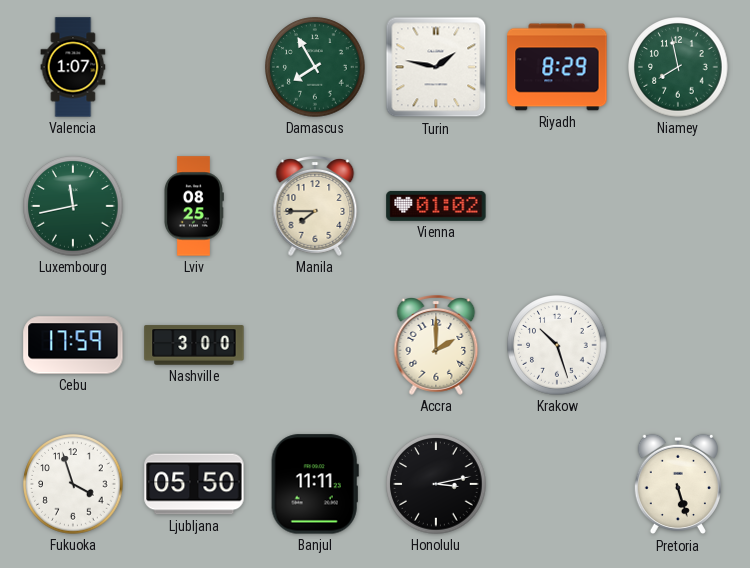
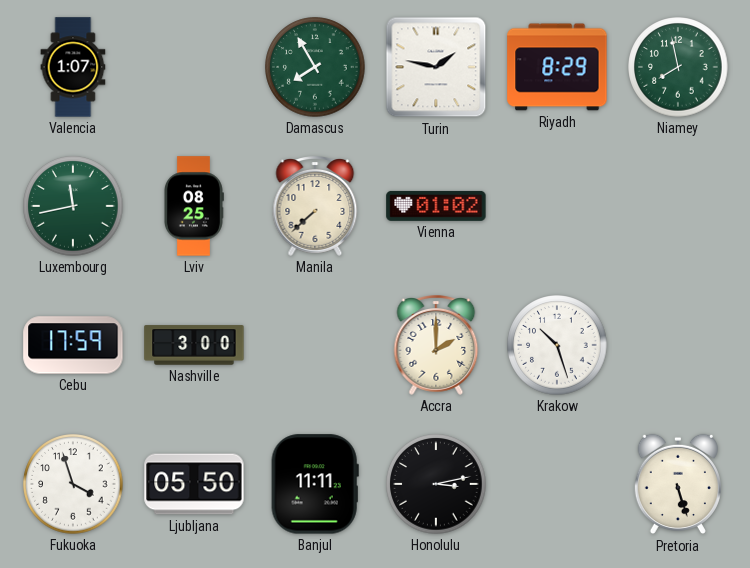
Manila: 7:45 -> 7:38
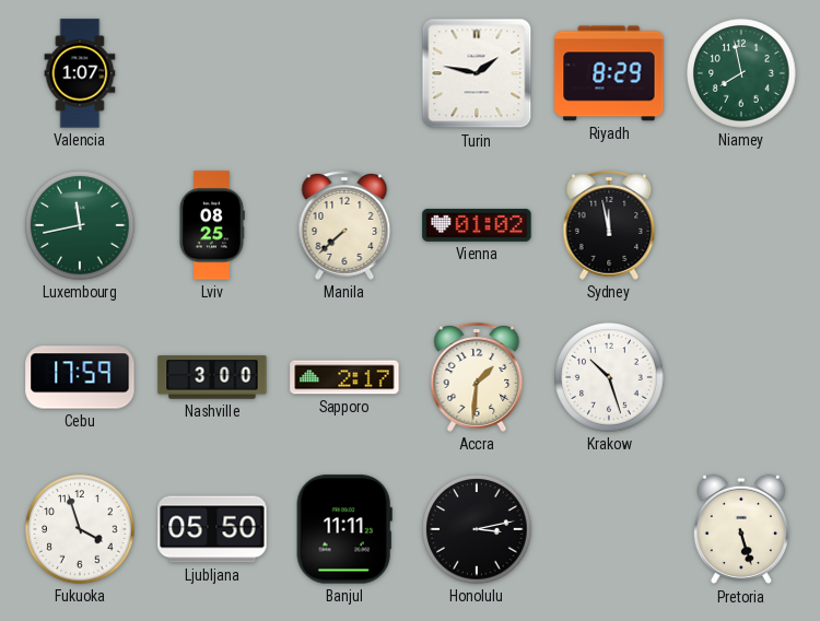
Damascus: 7:55 -> none
Sydney: none -> 11:58
Sapporo: none -> 2:17
Accra: 2:00 -> 1:31
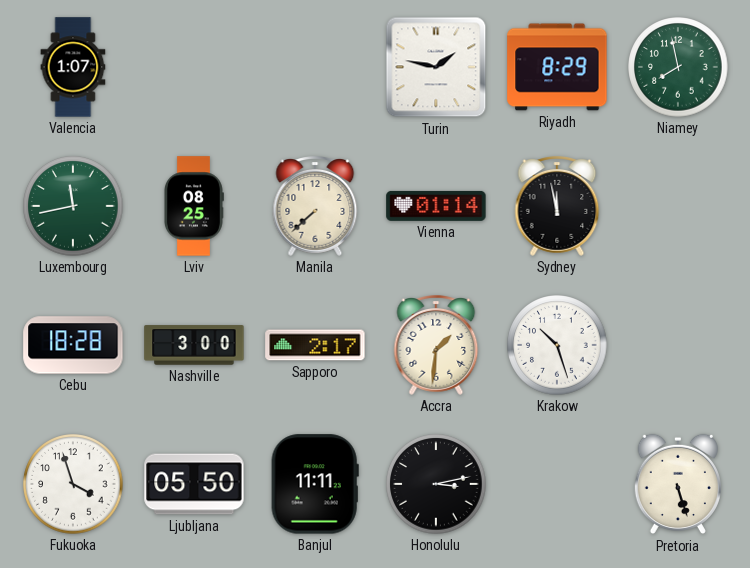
Vienna: 01:02 -> 01:14
Cebu: 17:59 -> 18:28
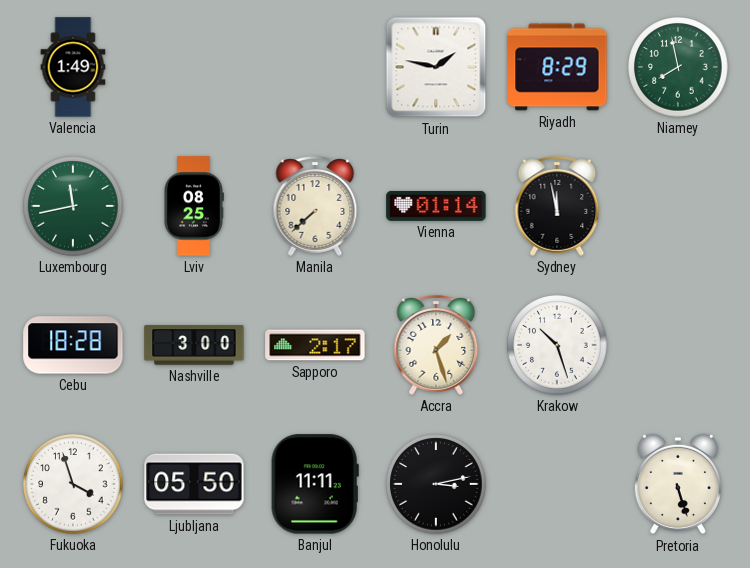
Valencia: 1:07 -> 1:49
Accra: 1:31 -> 1:27
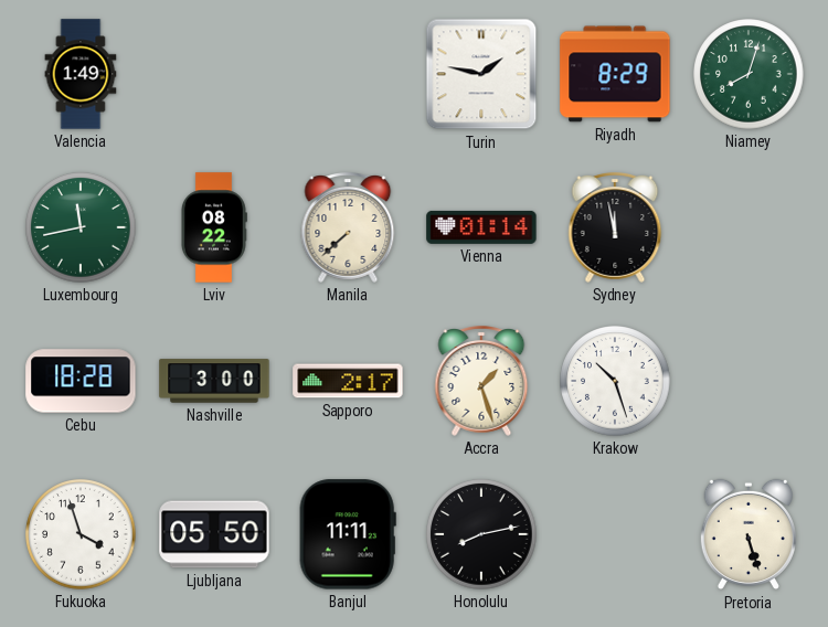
Niamey: 7:58 -> 8:03
Lviv: 08:25 -> 08:22
Honolulu: 3:13 -> 8:13
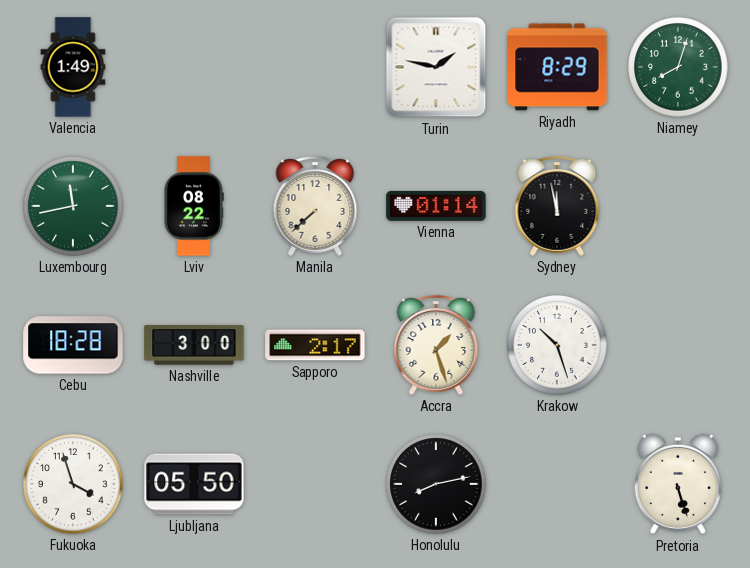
Banjul: 11:11 -> none
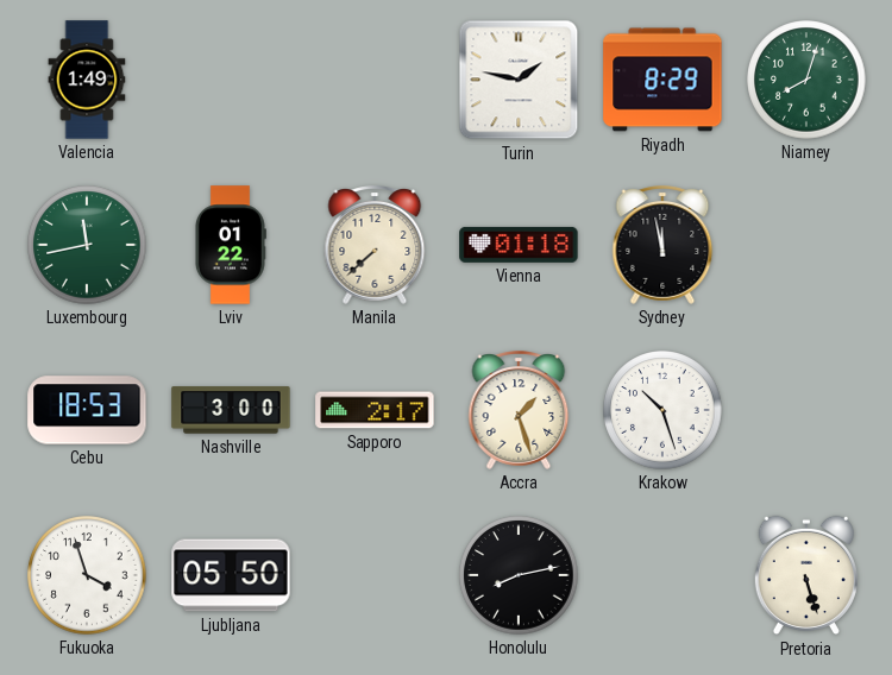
Lviv: 08:22 -> 01:22
Vienna: 01:14 -> 01:18
Cebu: 18:28 -> 18:53
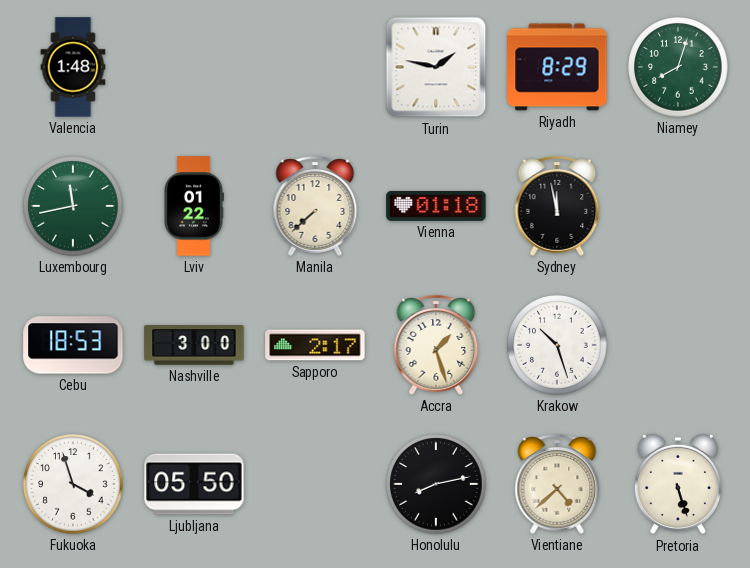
Valencia: 1:49 -> 1:48
Vientiane: none -> 4:38
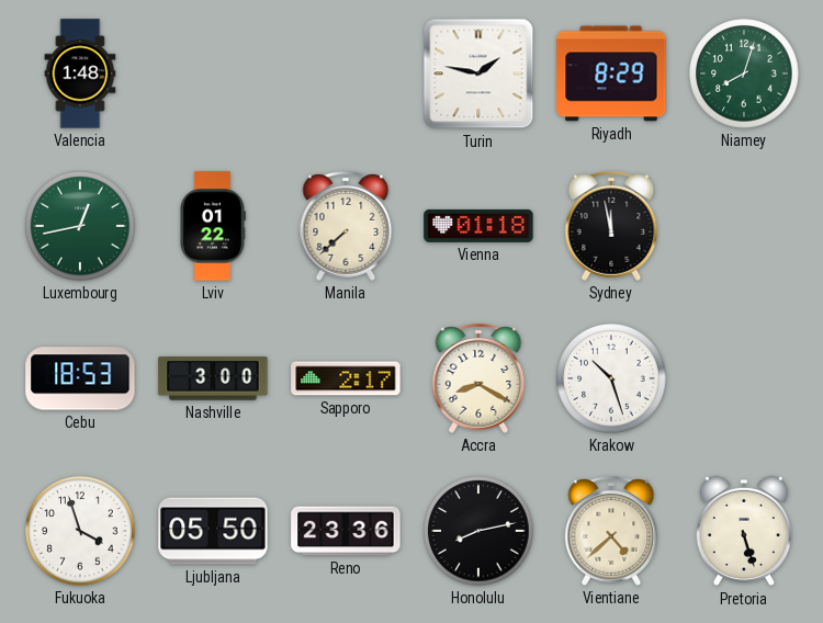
Luxembourg: 11:43 -> 12:43
Accra: 1:27 -> 8:20
Reno: none -> 23:36
